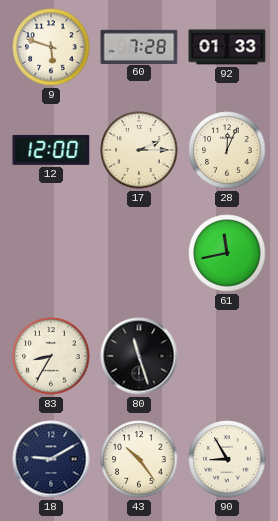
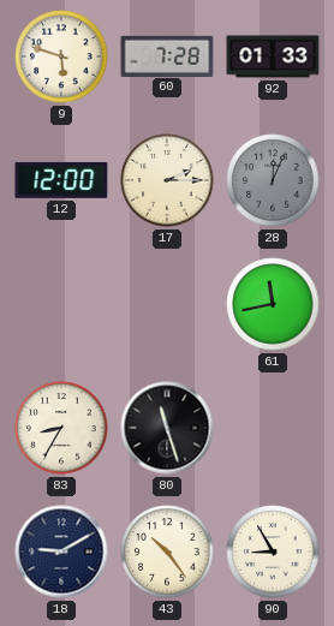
28 dial: cream -> grey
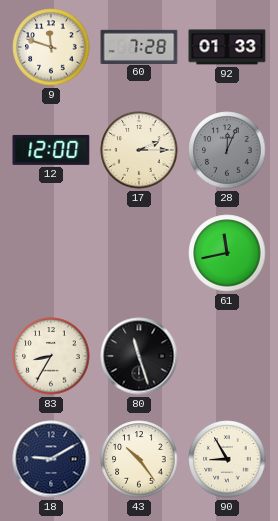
9: 5:48 -> 11:48
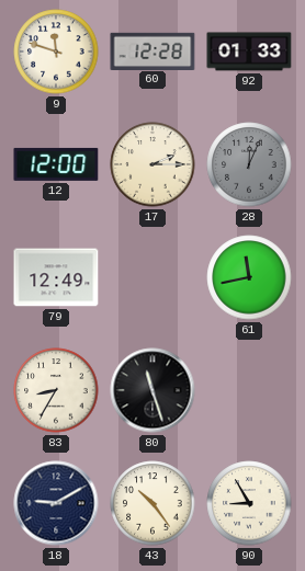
60: 7:28 -> 12:28
79: none -> 12:49
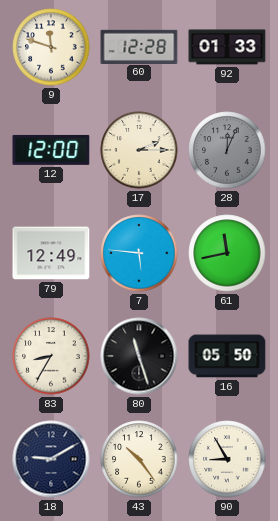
7: none -> 5:46
16: none -> 05:50
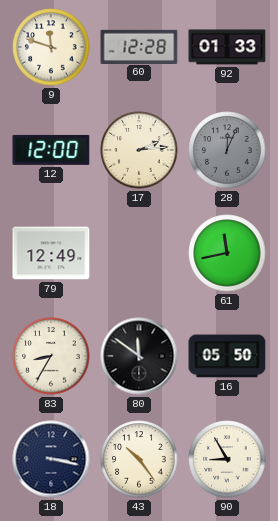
17: 2:15 -> 2:14
7: 5:46 -> none
80: 11:27 -> 11:51
18: 9:10 -> 3:17
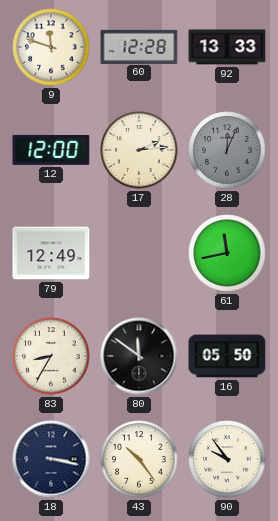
92: 01:33 -> 13:33
90: 8:55 -> 9:54
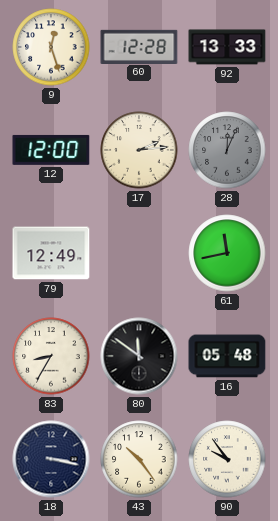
9: 11:48 -> 12:27
16: 05:50 -> 05:48
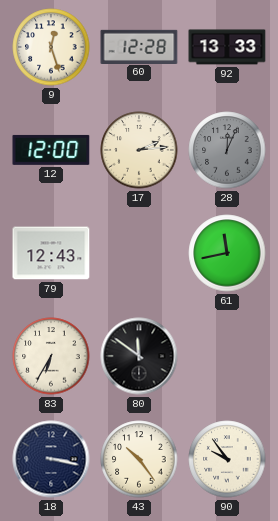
79: 12:49 -> 12:43
83: 8:35 -> 6:35
16: 05:48 -> none
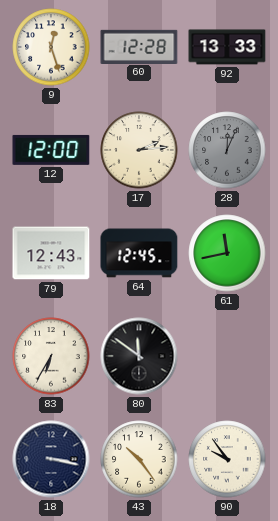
64: none -> 12:45
